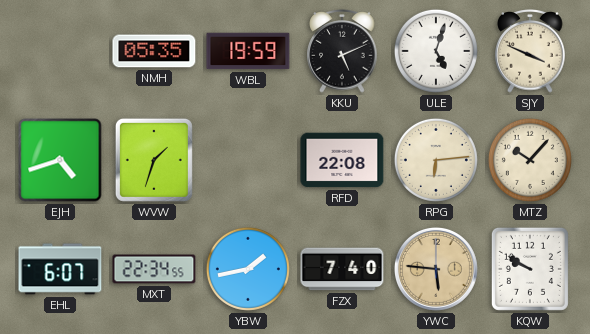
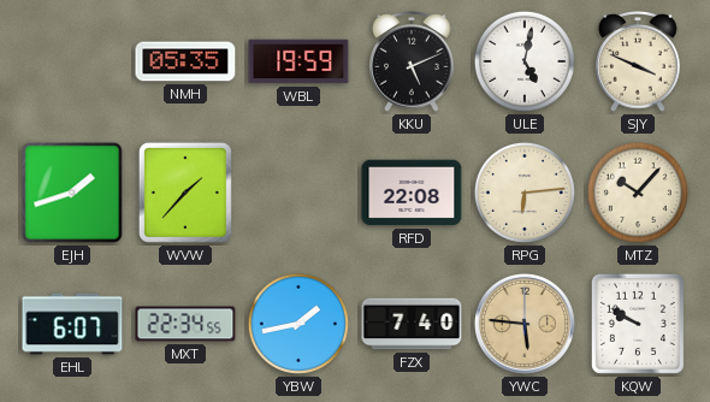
ULE: 5:03 -> 5:02
EJH: 4:42 -> 1:42
WVW: 1:33 -> 1:37
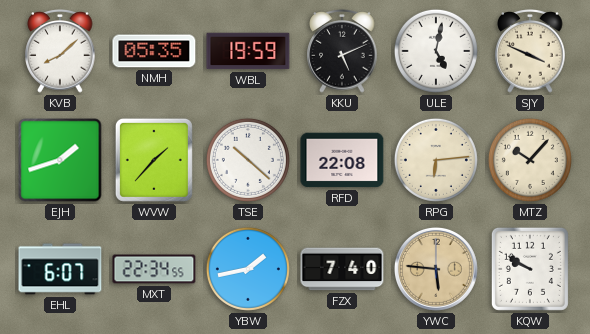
KVB: none -> 8:08
TSE: none -> 10:22
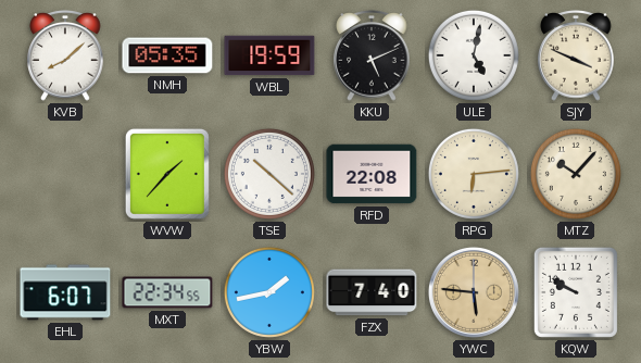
EJH: 1:42 -> none
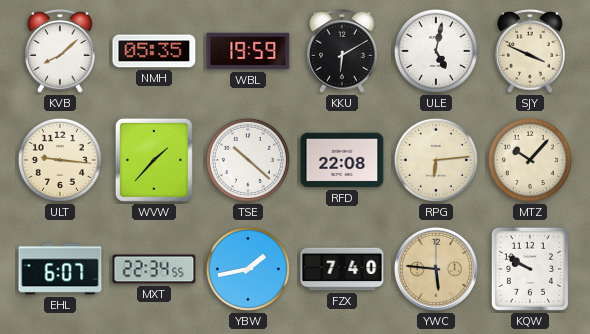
KKU: 5:11 -> 6:10
ULT: none -> 9:16
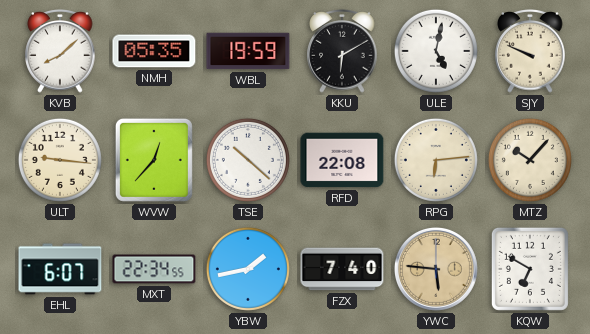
SJY: 3:49 -> 9:49
WVW: 1:37 -> 12:37
KQW: 9:50 -> 6:50
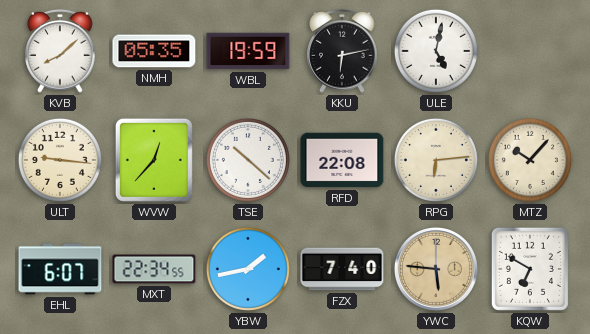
KKU: 6:10 -> 6:13
SJY: 9:49 -> none
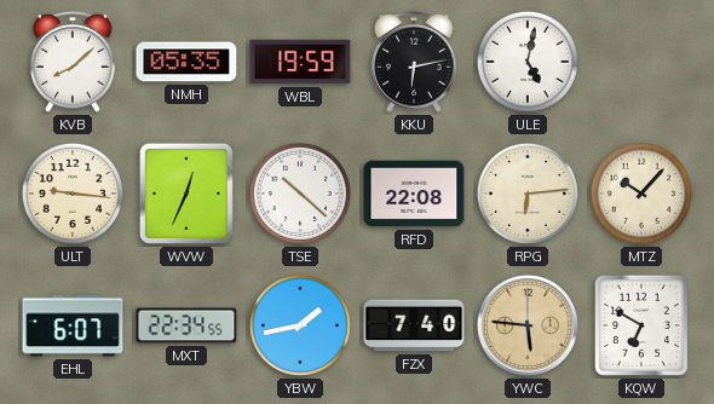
WVW: 12:37 -> 12:34
